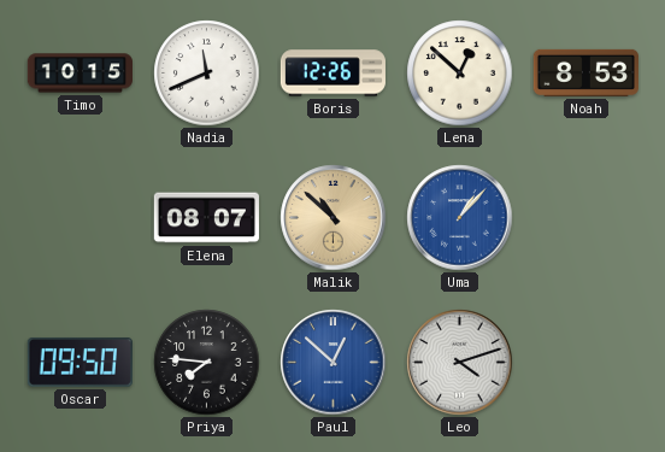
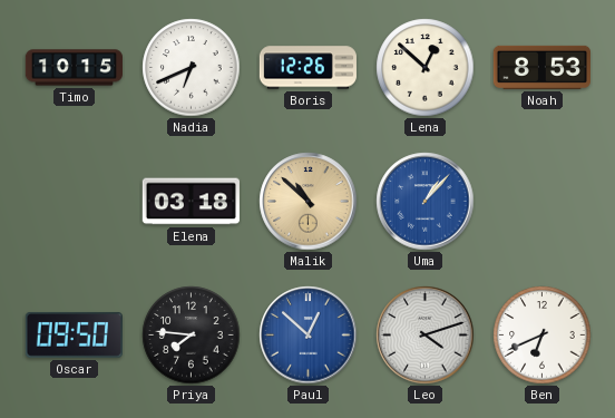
Nadia: 11:41 -> 6:41
Elena: 08:07 -> 03:18
Ben: none -> 6:41
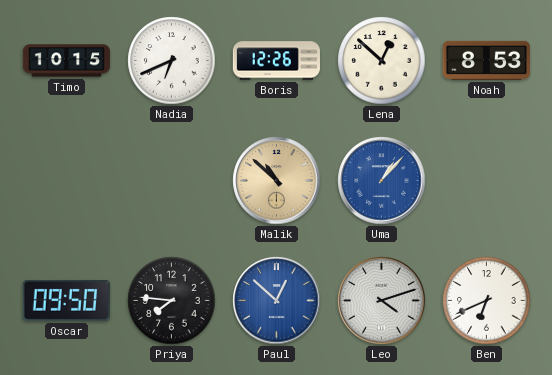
Elena: 03:18 -> none
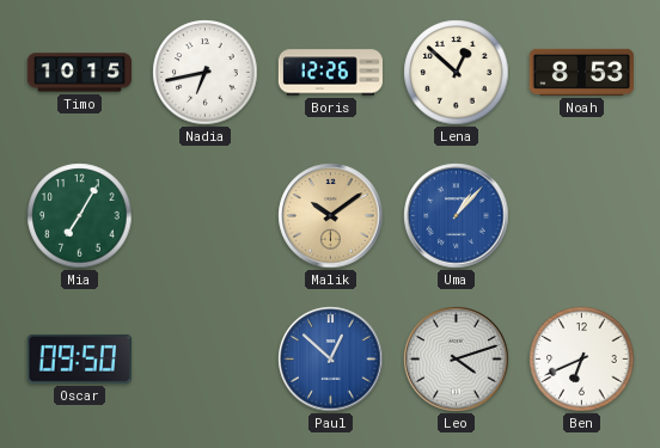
Nadia: 6:41 -> 6:43
Mia: none -> 7:05
Malik: 10:52 -> 10:09
Priya: 7:46 -> none
